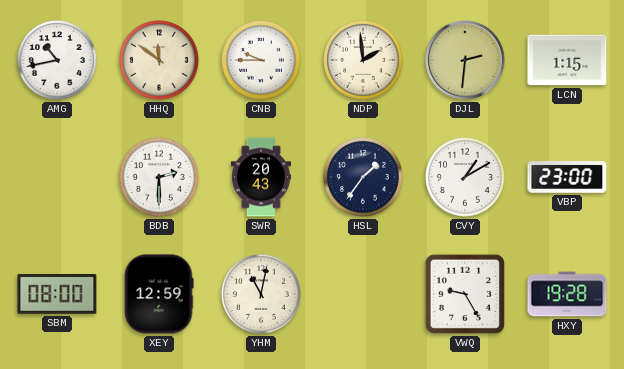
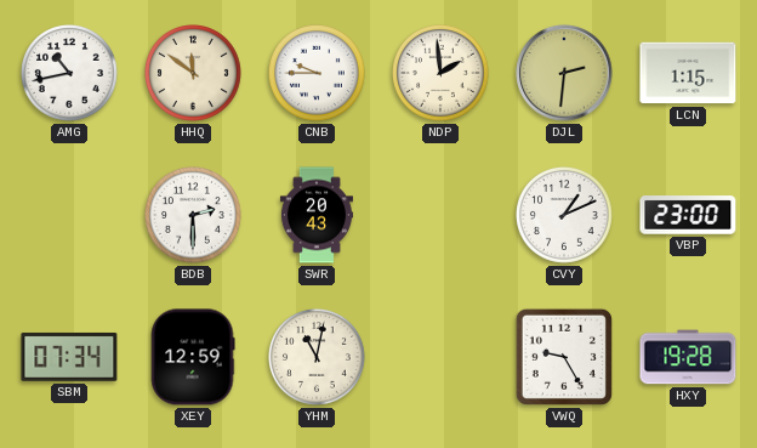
HSL: 1:36 -> none
CVY: 1:10 -> 1:11
SBM: 08:00 -> 07:34
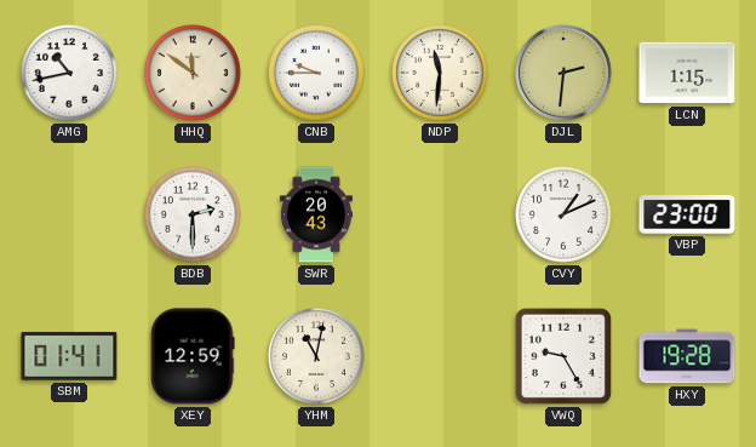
NDP: 1:59 -> 11:31
SBM: 07:34 -> 01:41
